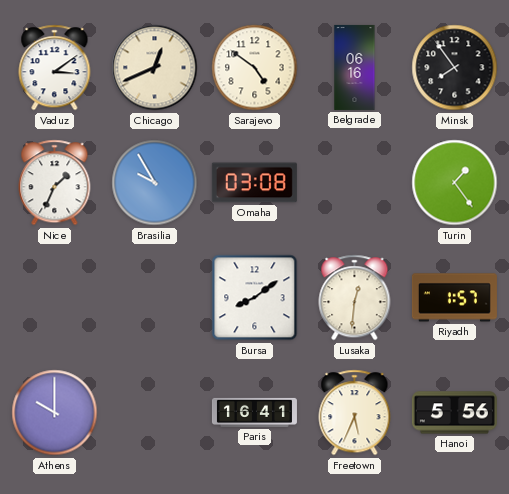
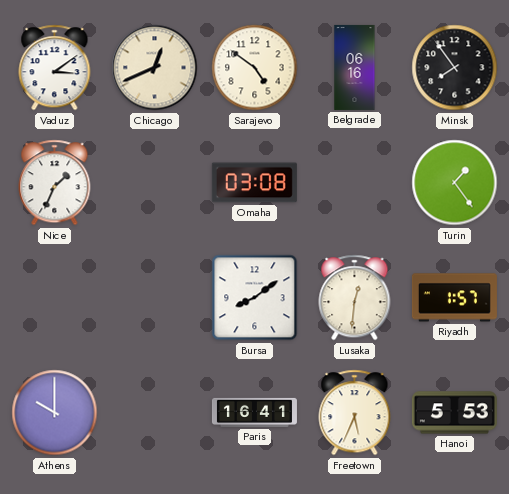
Brasilia: 9:55 -> none
Hanoi: 5:56 -> 5:53
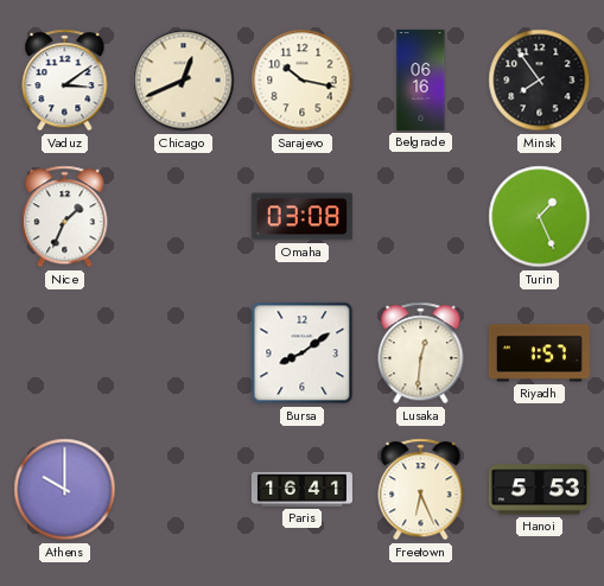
Sarajevo: 4:51 -> 10:17
Turin: 1:24 -> 1:26
Freetown: 5:34 -> 6:26
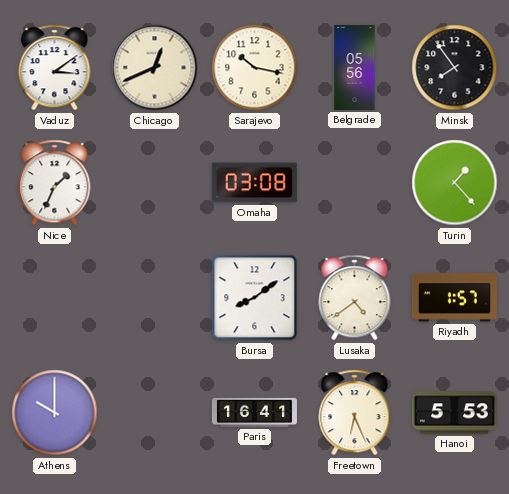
Belgrade: 06:16 -> 05:56
Turin: 1:26 -> 1:23
Lusaka: 12:31 -> 4:39
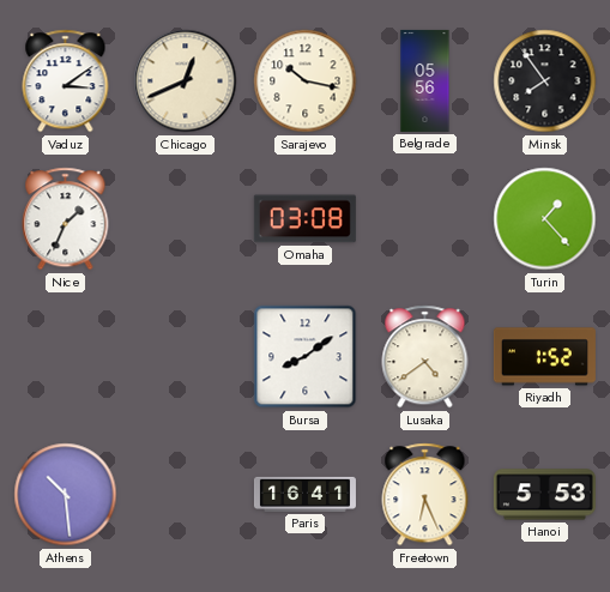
Riyadh: 1:57 -> 1:52
Athens: 10:00 -> 10:29
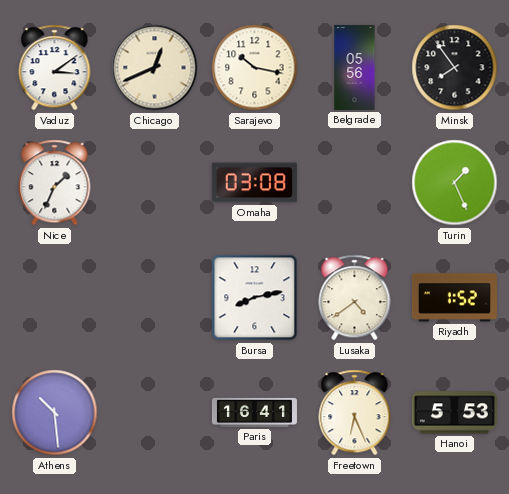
Turin: 1:23 -> 1:26
Bursa: 8:09 -> 8:13
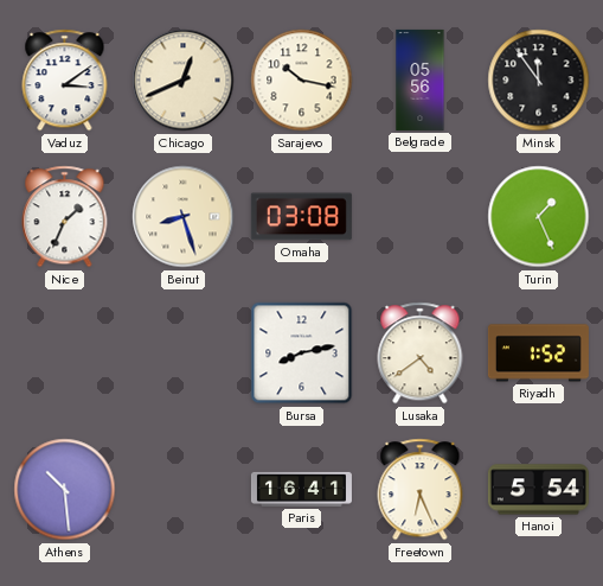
Minsk: 7:54 -> 11:54
Beirut: none -> 8:27
Hanoi: 5:53 -> 5:54
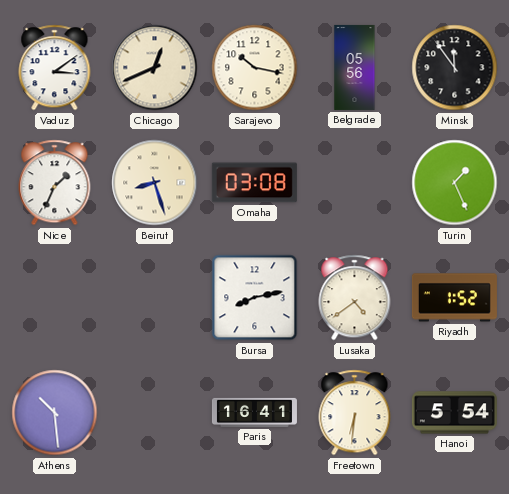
Freetown: 6:26 -> 6:31
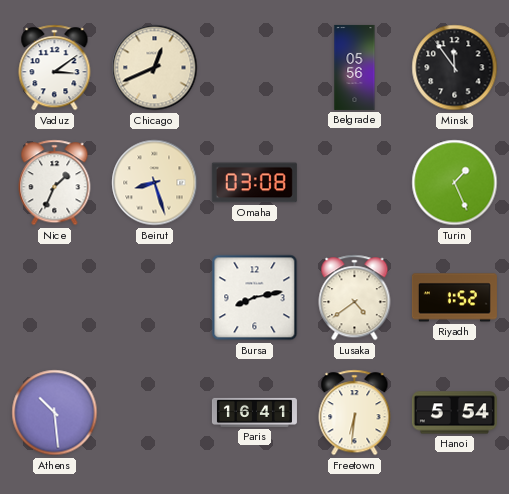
Sarajevo: 10:17 -> none
